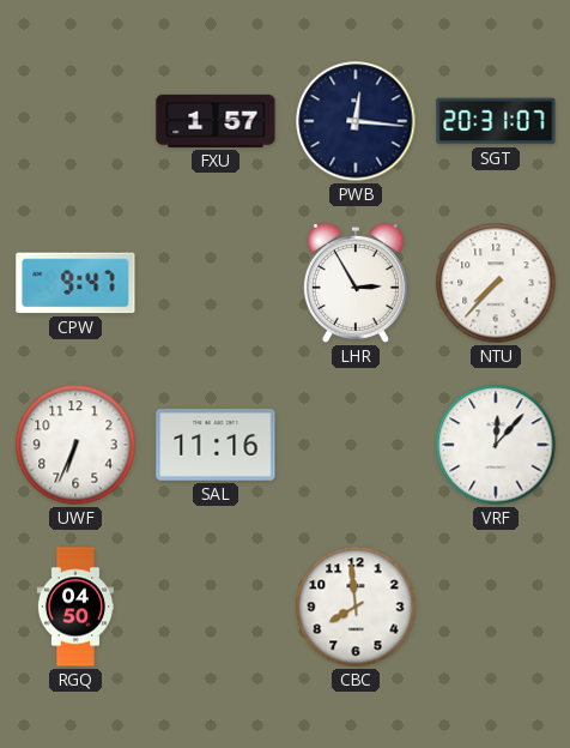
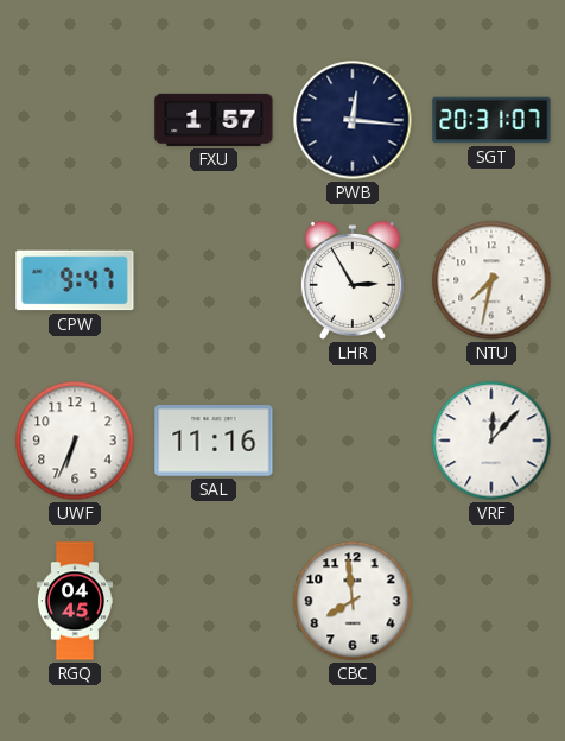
NTU: 7:37 -> 7:32
RGQ: 04:50 -> 04:45
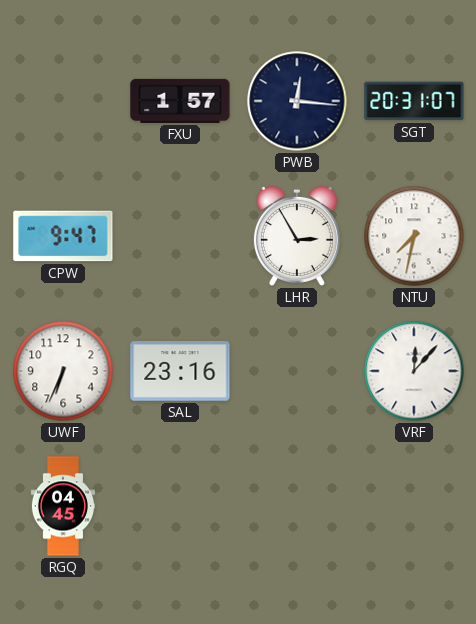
SAL: 11:16 -> 23:16
CBC: 7:59 -> none
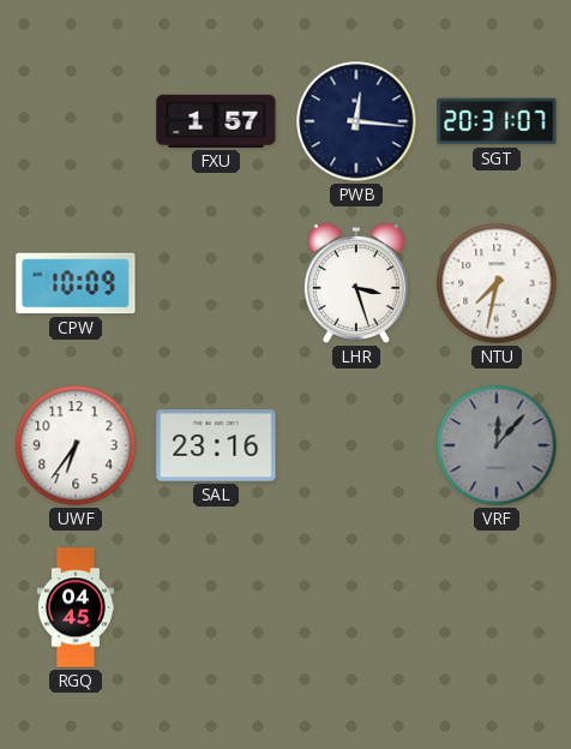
CPW: 9:47 -> 10:09
LHR: 2:55 -> 3:27
UWF: 6:34 -> 6:36
VRF dial: white -> grey
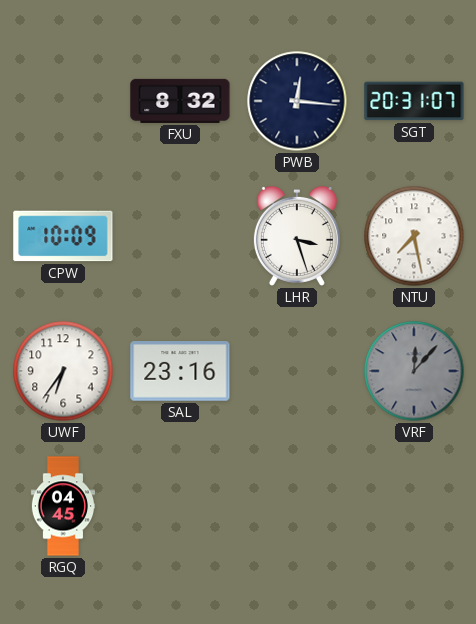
FXU: 1:57 -> 8:32
NTU: 7:32 -> 7:28
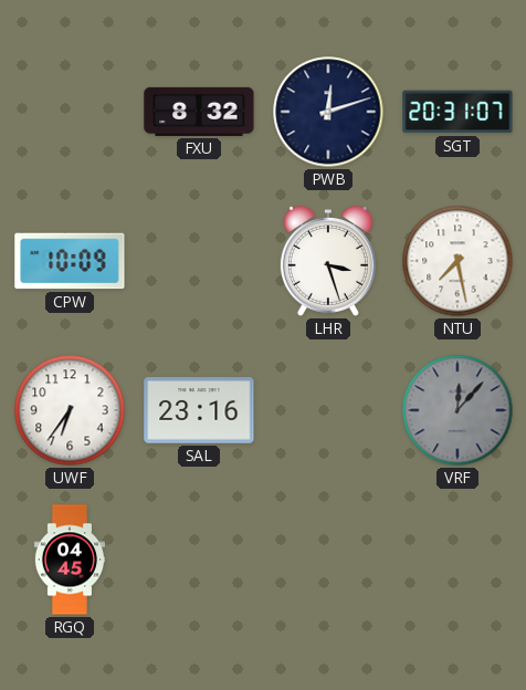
PWB: 12:16 -> 12:12
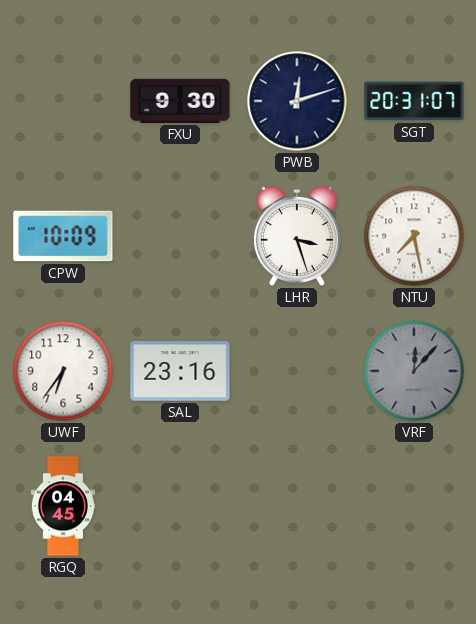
FXU: 8:32 -> 9:30
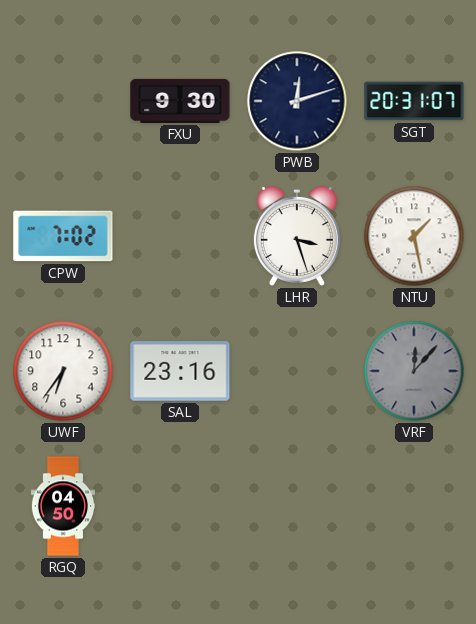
CPW: 10:09 -> 7:02
NTU: 7:28 -> 1:28
RGQ: 04:45 -> 04:50
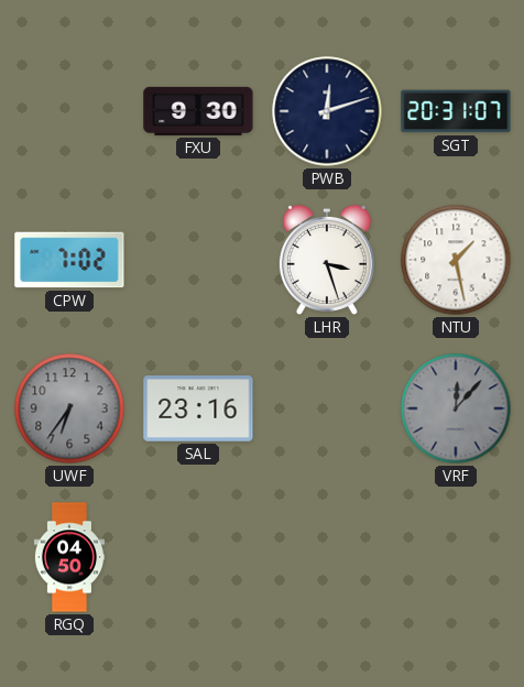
UWF dial: white -> grey
